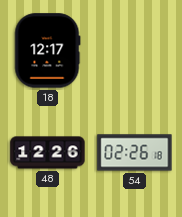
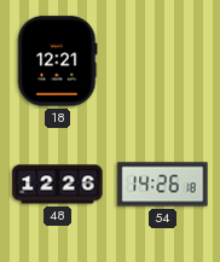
18: 12:17 -> 12:21
54: 02:26 -> 14:26
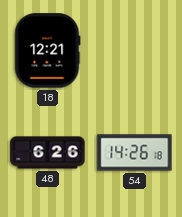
48: 12:26 -> 6:26
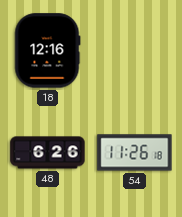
18: 12:21 -> 12:16
54: 14:26 -> 11:26
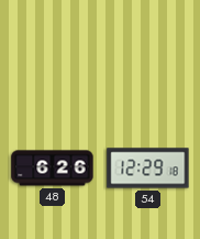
18: 12:16 -> none
54: 11:26 -> 12:29
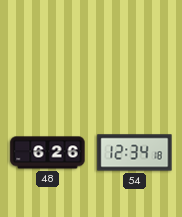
54: 12:29 -> 12:34
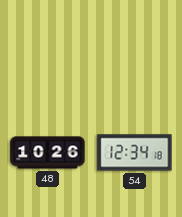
48: 6:26 -> 10:26
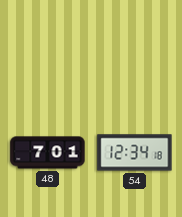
48: 10:26 -> 7:01
